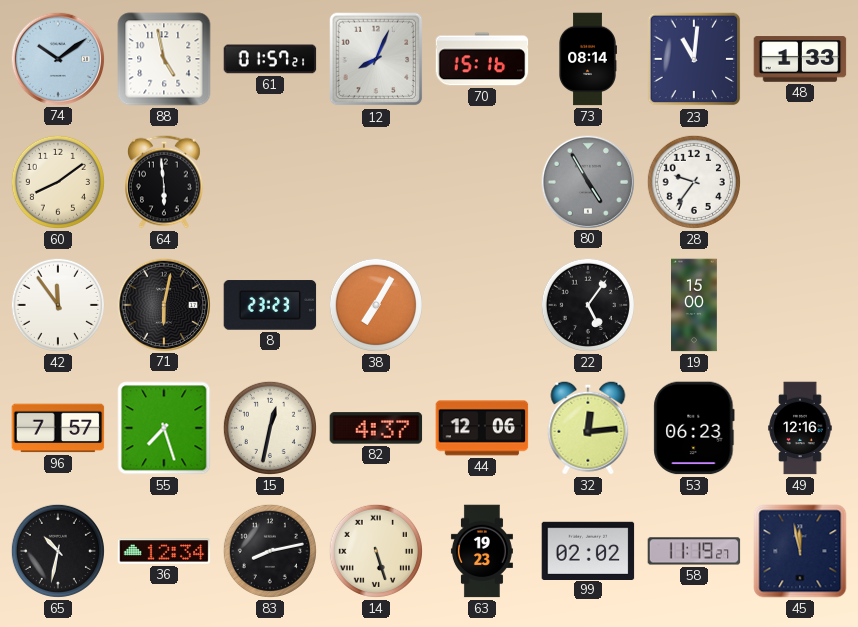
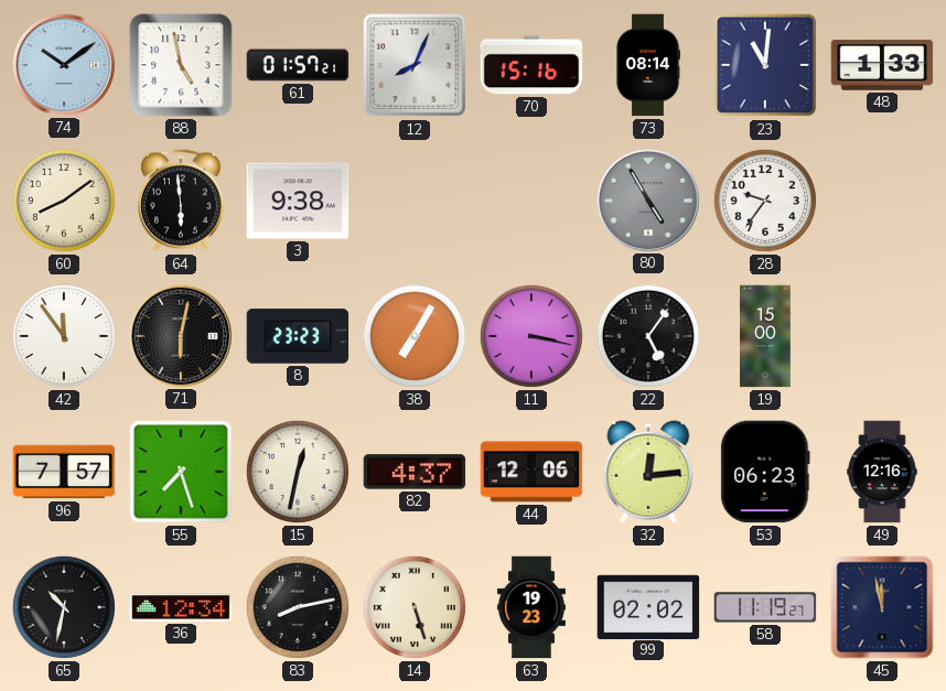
3: none -> 9:38
11: none -> 3:17
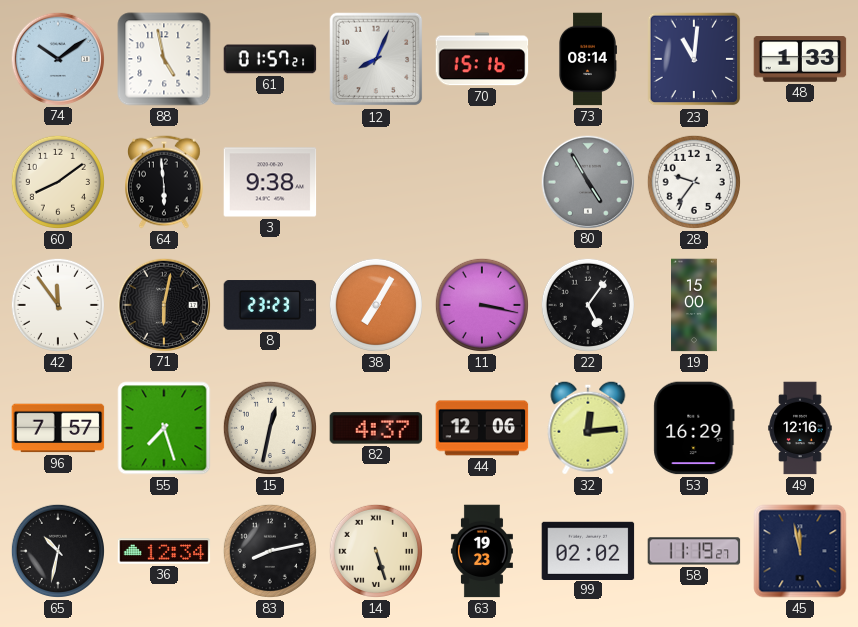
53: 06:23 -> 16:29
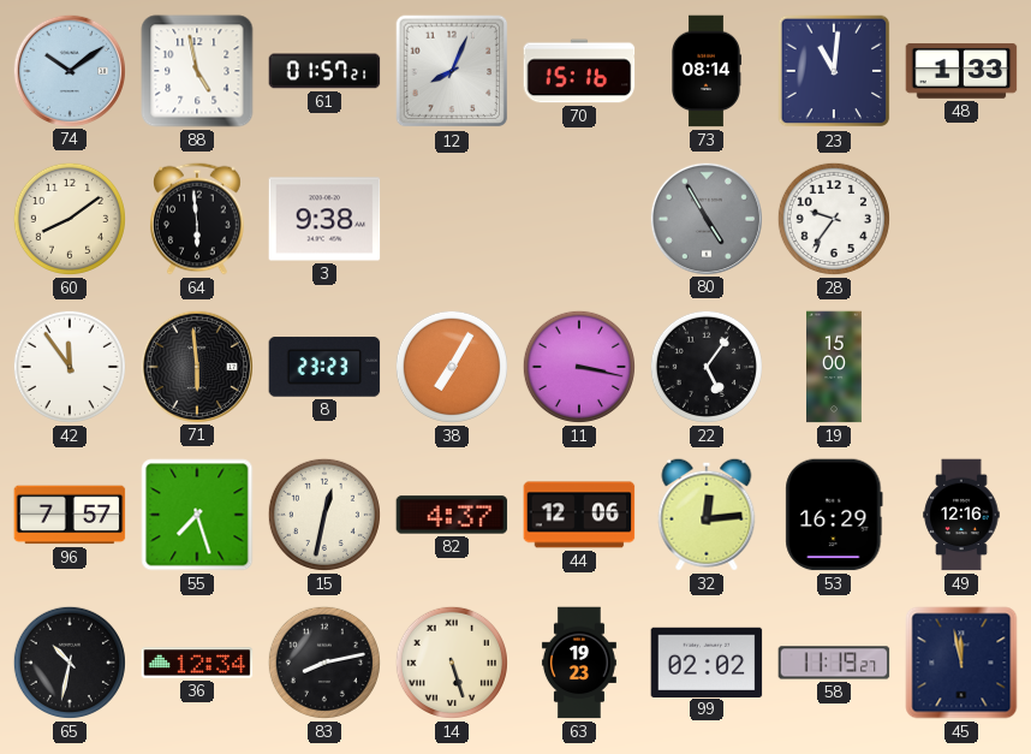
71: 6:02 -> 5:59
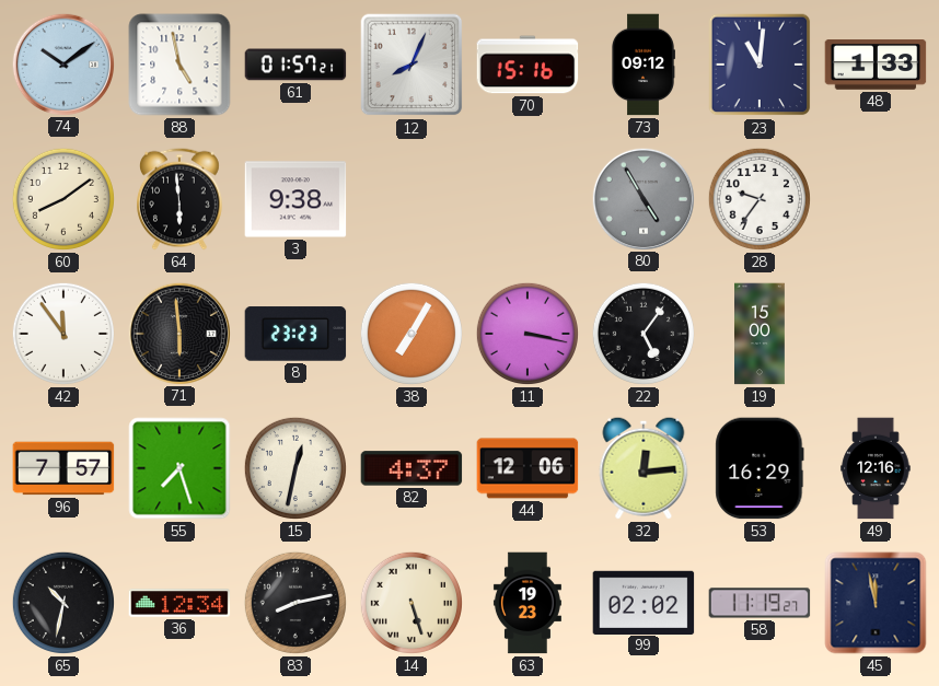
73: 08:14 -> 09:12
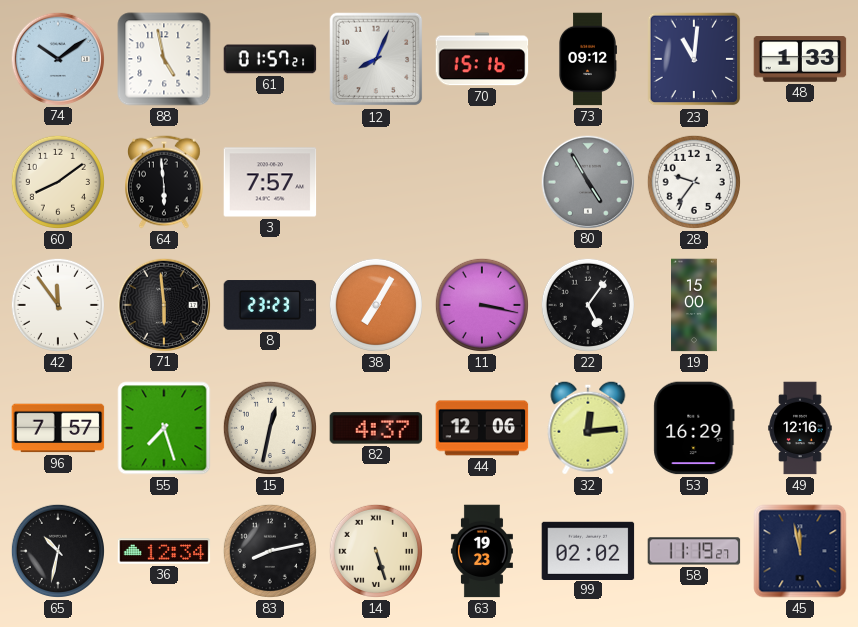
3: 9:38 -> 7:57
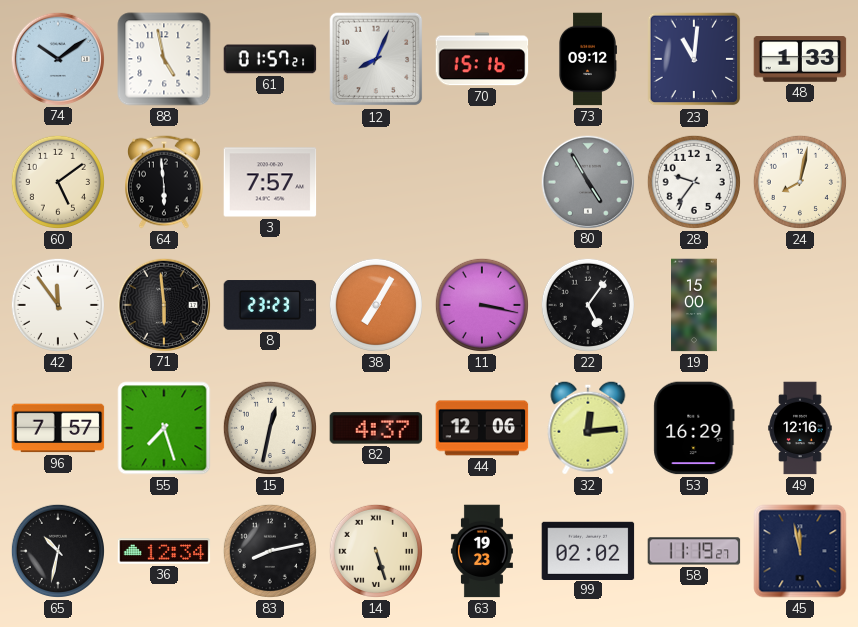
60: 8:09 -> 5:09
24: none -> 8:02
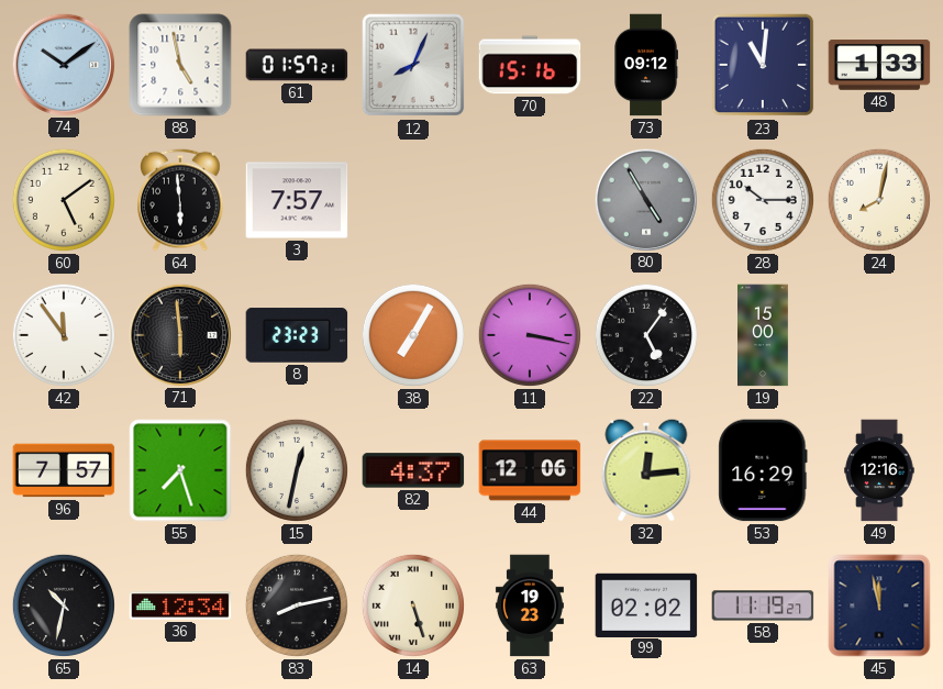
28: 9:36 -> 10:15
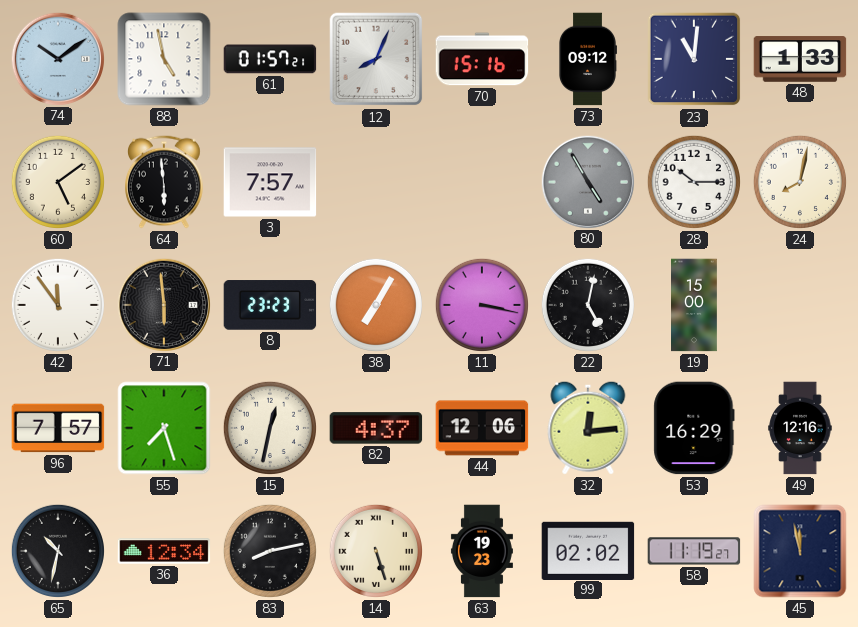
22: 5:06 -> 5:02
